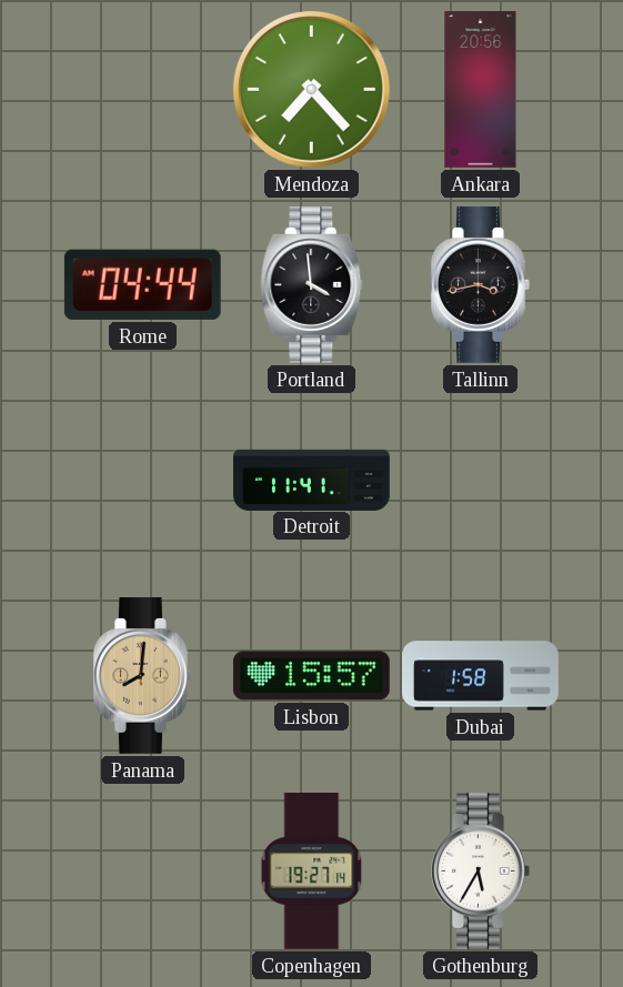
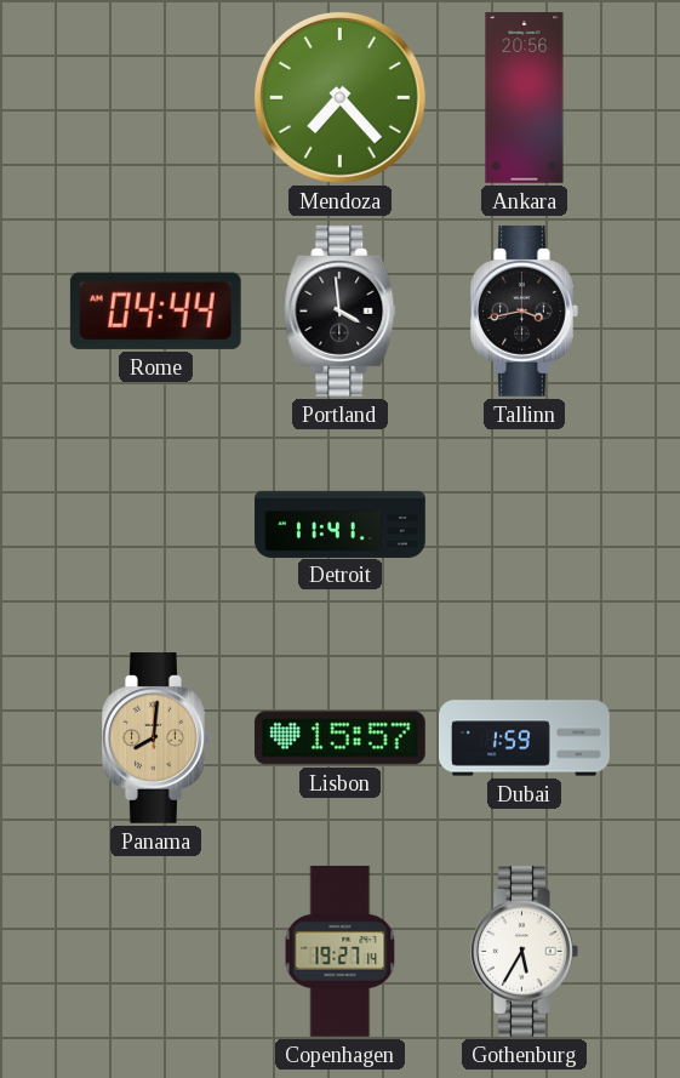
Dubai: 1:58 -> 1:59
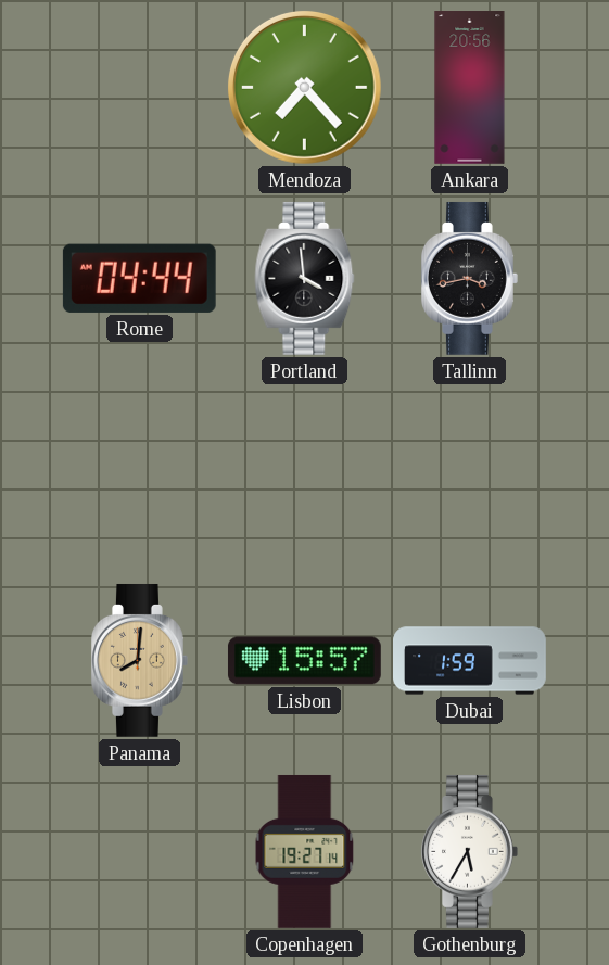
Detroit: 11:41 -> none
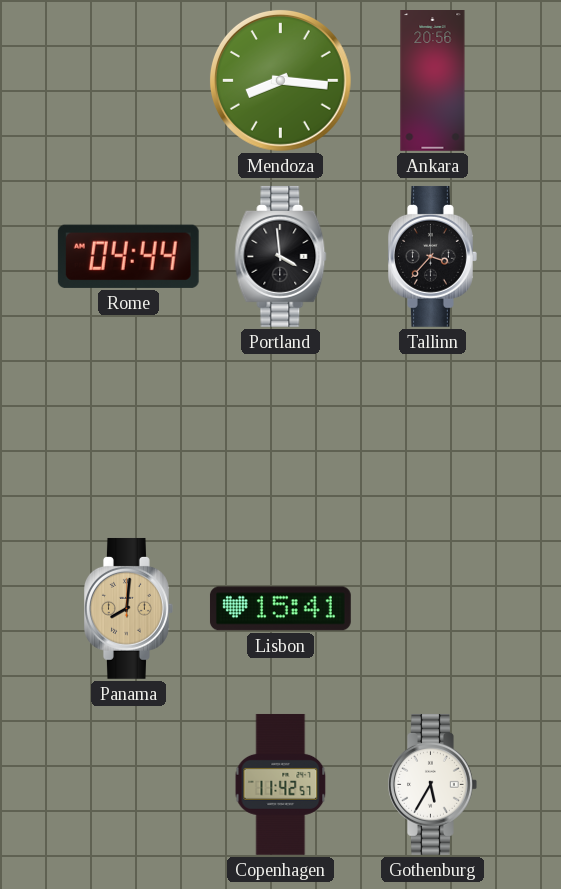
Mendoza: 7:23 -> 8:16
Tallinn: 3:43 -> 3:37
Lisbon: 15:57 -> 15:41
Dubai: 1:59 -> none
Copenhagen: 19:27 -> 11:42
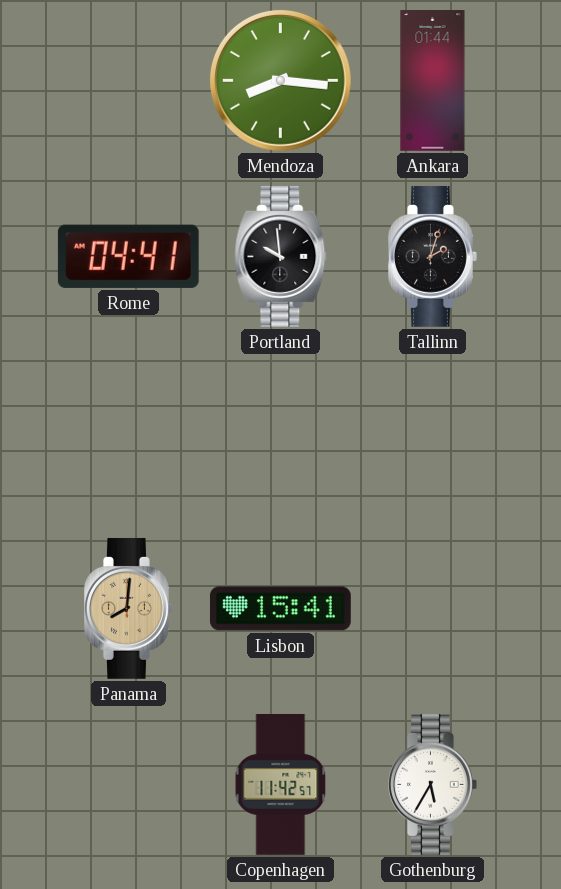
Ankara: 20:56 -> 01:44
Rome: 04:44 -> 04:41
Portland: 3:59 -> 9:59
Tallinn: 3:37 -> 2:03
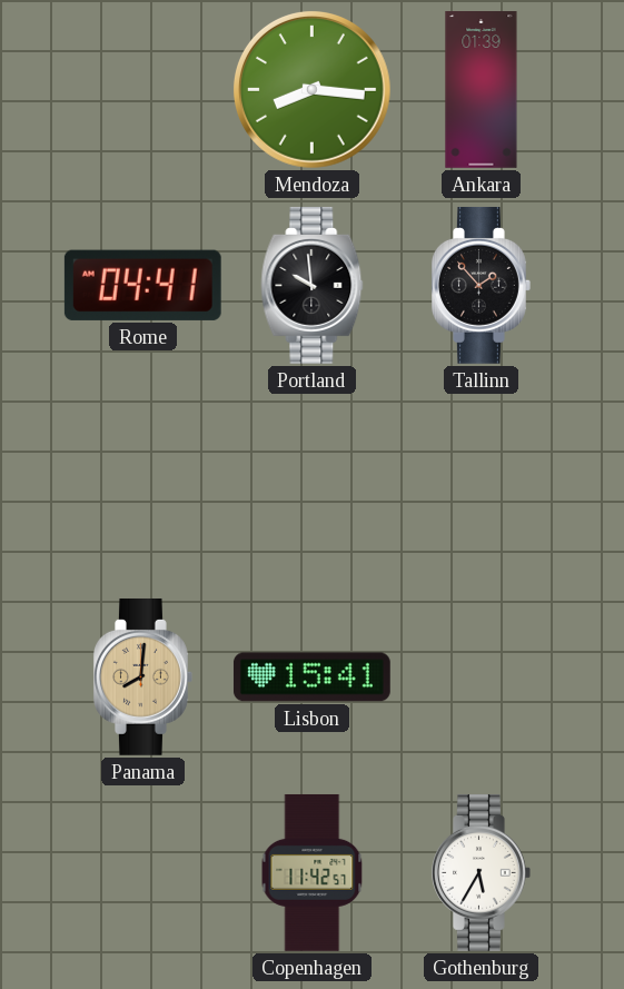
Ankara: 01:44 -> 01:39
Tallinn: 2:03 -> 1:53
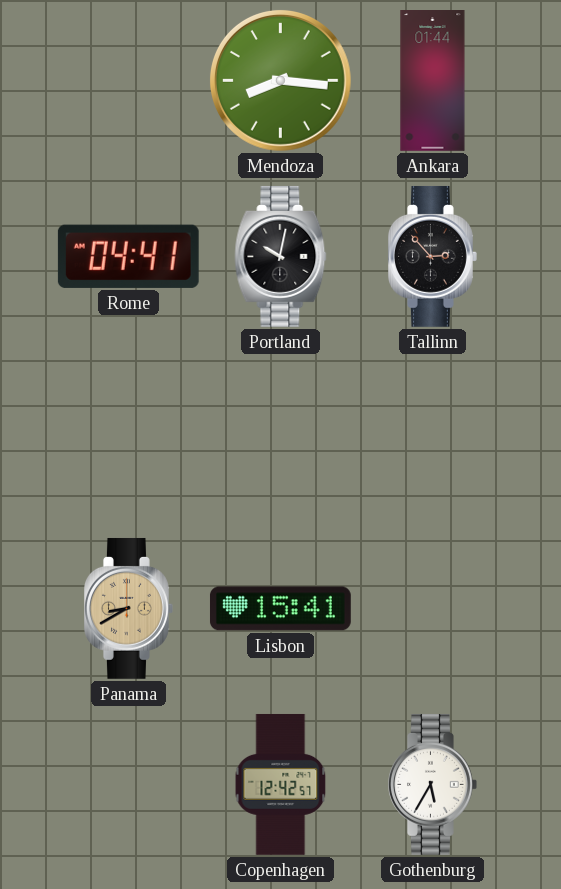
Ankara: 01:39 -> 01:44
Portland: 9:59 -> 10:02
Tallinn: 1:53 -> 2:53
Panama: 8:01 -> 8:40
Copenhagen: 11:42 -> 12:42
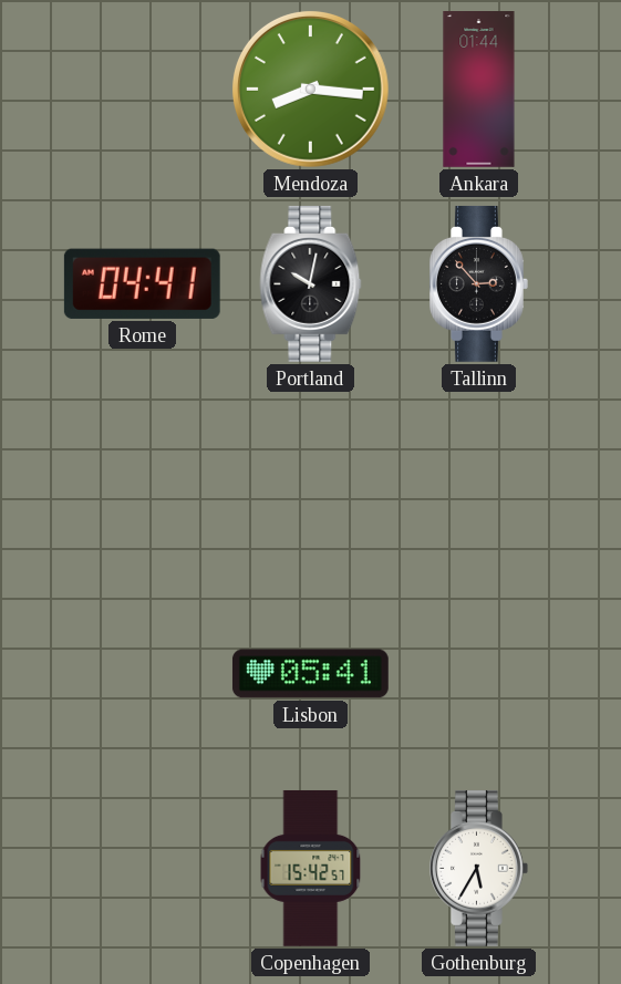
Panama: 8:40 -> none
Lisbon: 15:41 -> 05:41
Copenhagen: 12:42 -> 15:42
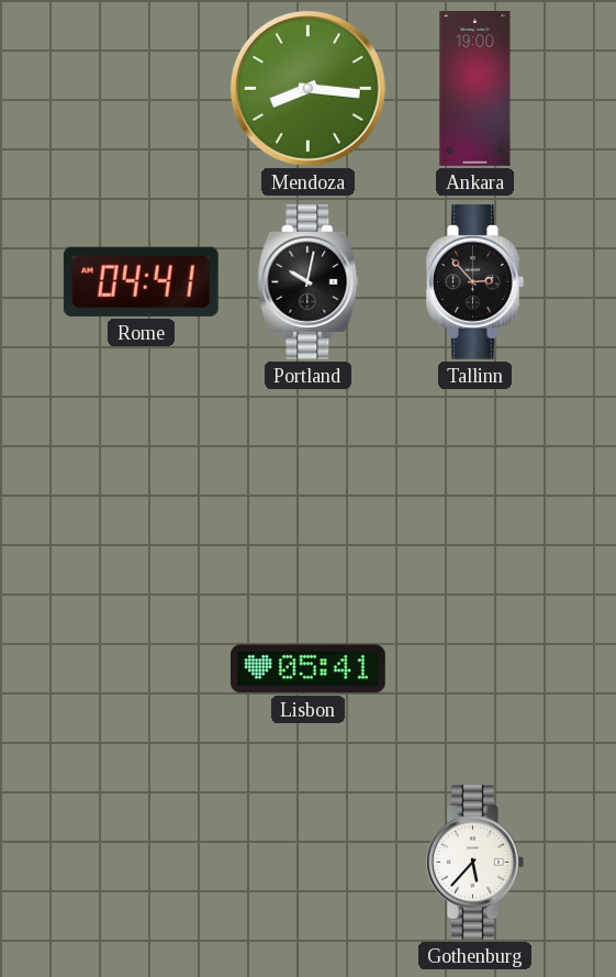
Ankara: 01:44 -> 19:00
Copenhagen: 15:42 -> none
Gothenburg: 5:35 -> 5:37
